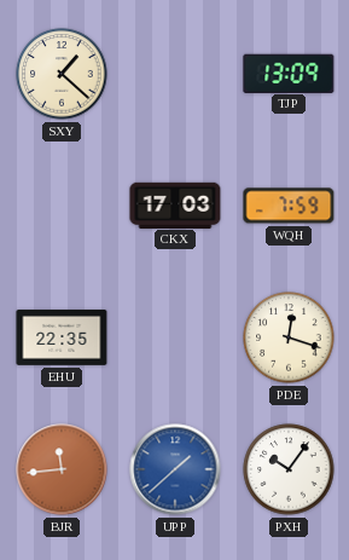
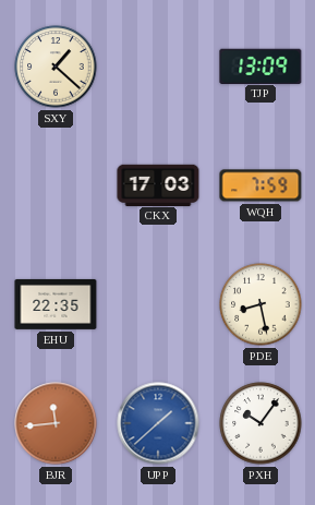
PDE: 12:18 -> 8:28
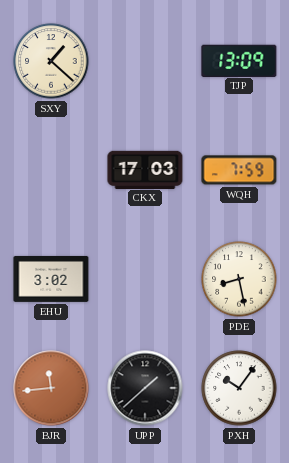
EHU: 22:35 -> 3:02
UPP dial: blue -> black
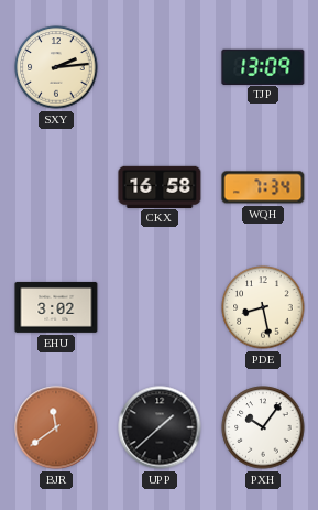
SXY: 1:22 -> 2:14
CKX: 17:03 -> 16:58
WQH: 7:59 -> 7:34
BJR: 11:44 -> 11:39
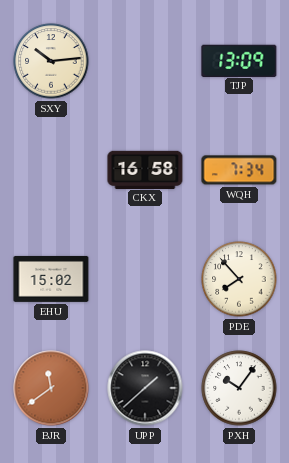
SXY: 2:14 -> 10:14
EHU: 3:02 -> 15:02
PDE: 8:28 -> 7:53
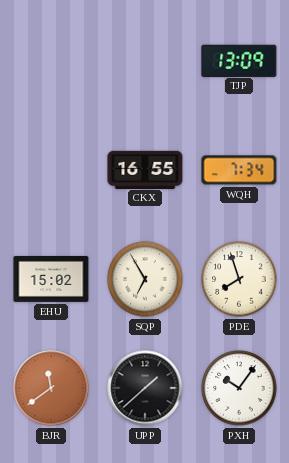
SXY: 10:14 -> none
CKX: 16:58 -> 16:55
SQP: none -> 6:55
PDE: 7:53 -> 7:57
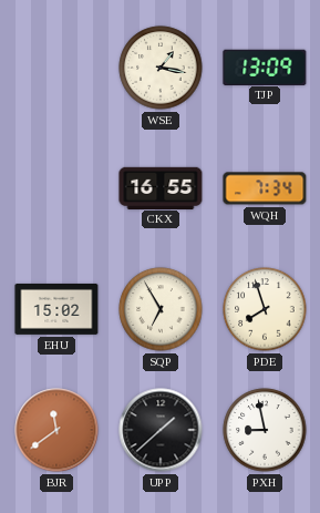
WSE: none -> 1:17
PXH: 10:06 -> 8:58
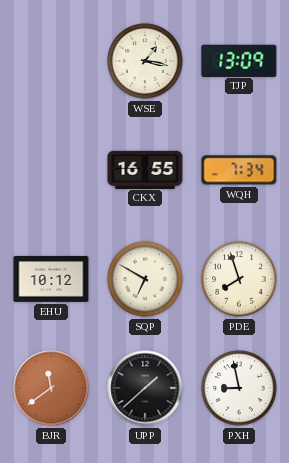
EHU: 15:02 -> 10:12
SQP: 6:55 -> 6:50
